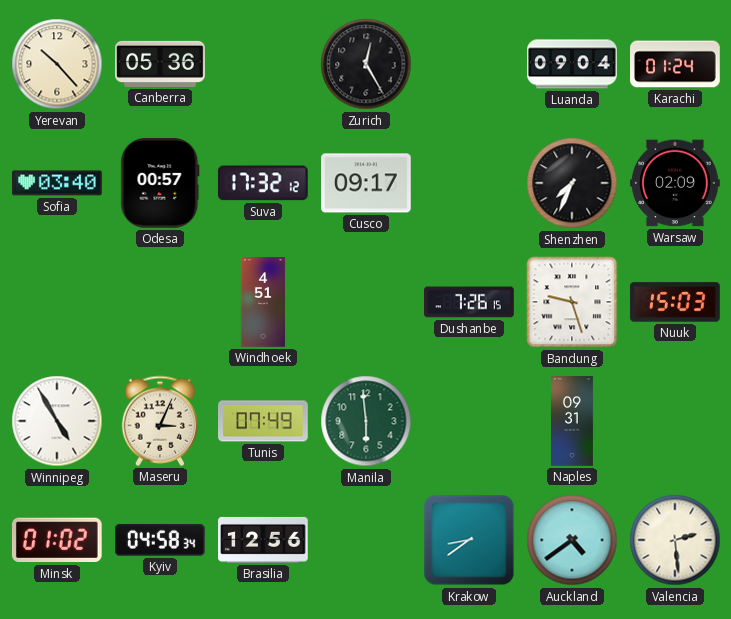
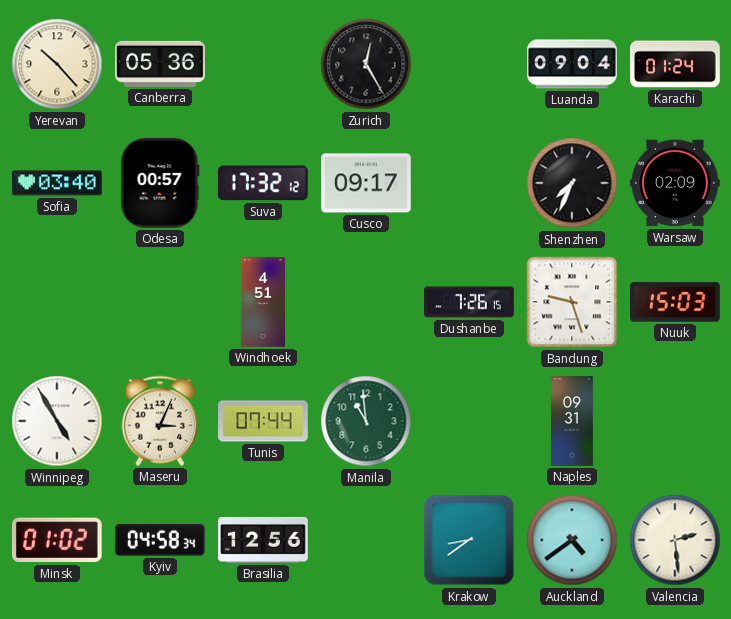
Tunis: 07:49 -> 07:44
Manila: 5:59 -> 10:59
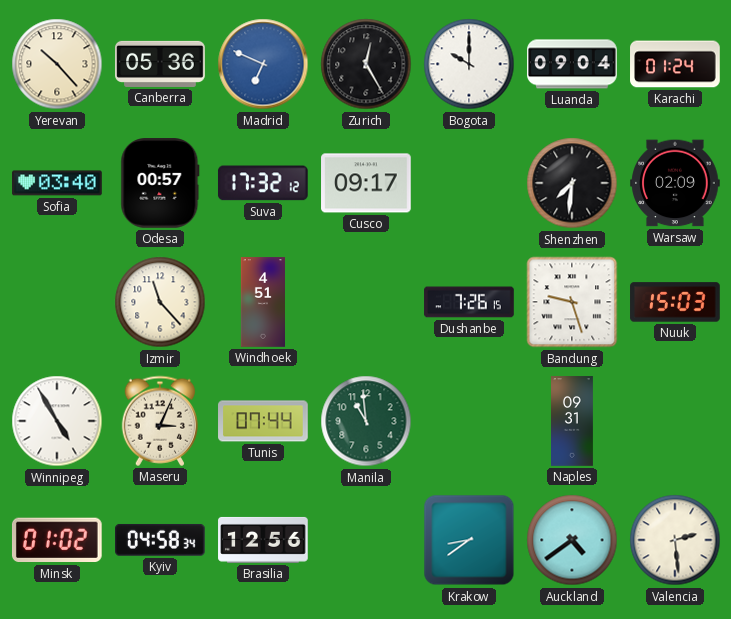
Madrid: none -> 6:49
Bogota: none -> 10:00
Shenzhen: 7:34 -> 7:31
Izmir: none -> 11:23
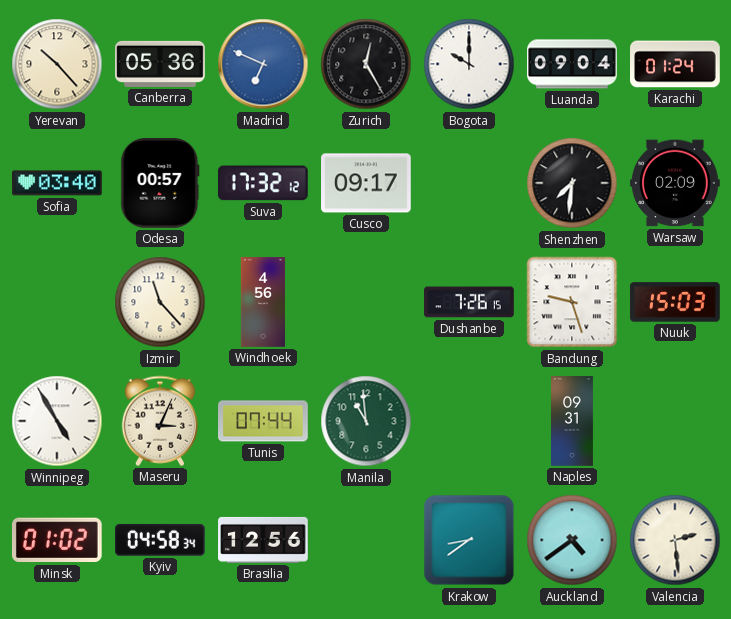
Windhoek: 4:51 -> 4:56
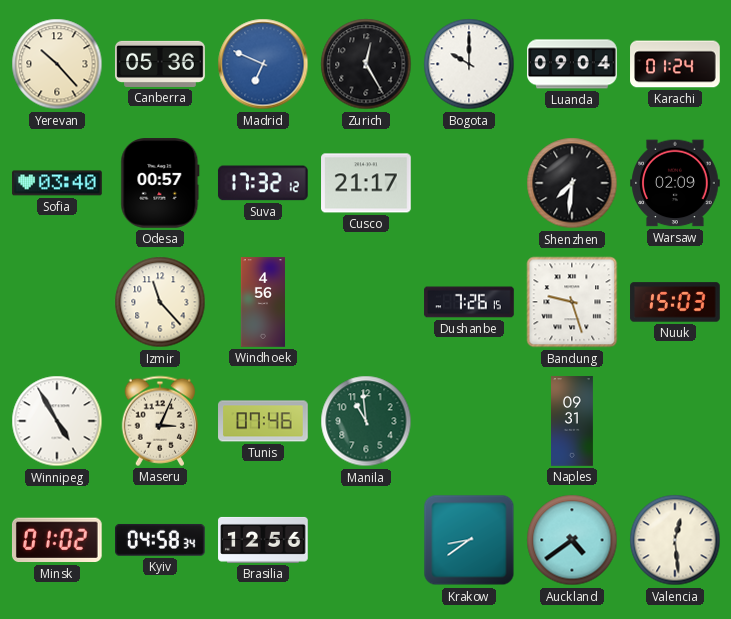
Cusco: 09:17 -> 21:17
Tunis: 07:44 -> 07:46
Valencia: 2:29 -> 12:29
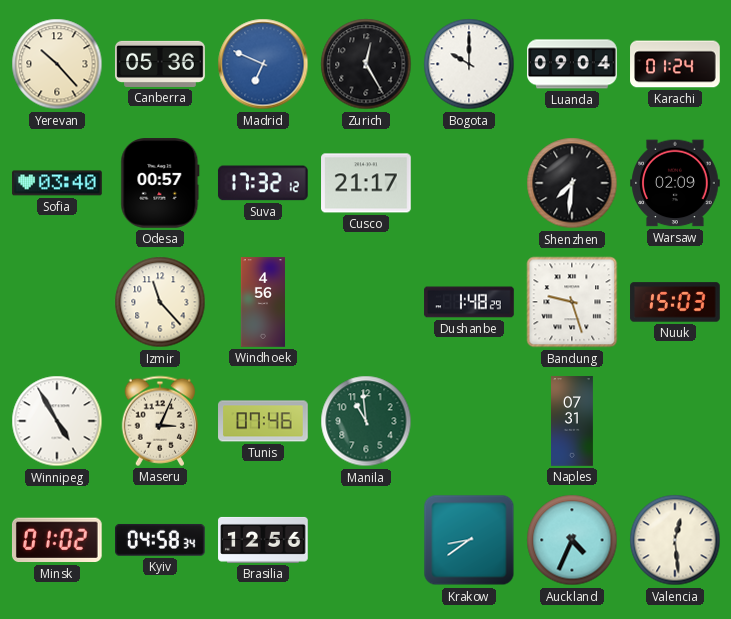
Dushanbe: 7:26 -> 1:48
Naples: 09:31 -> 07:31
Auckland: 4:39 -> 4:34
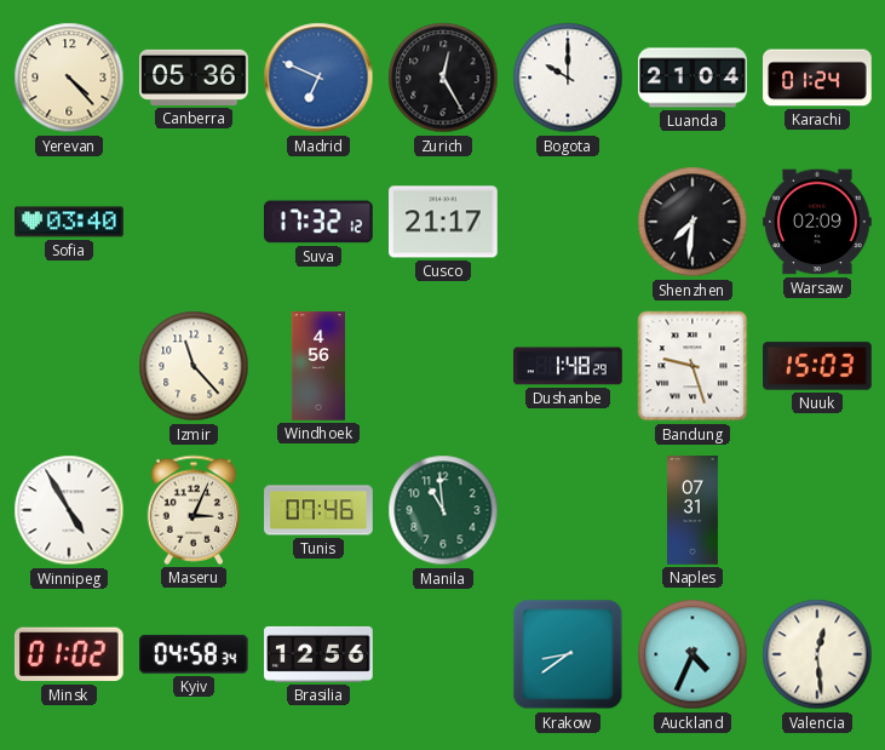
Yerevan: 10:23 -> 4:23
Luanda: 09:04 -> 21:04
Odesa: 00:57 -> none
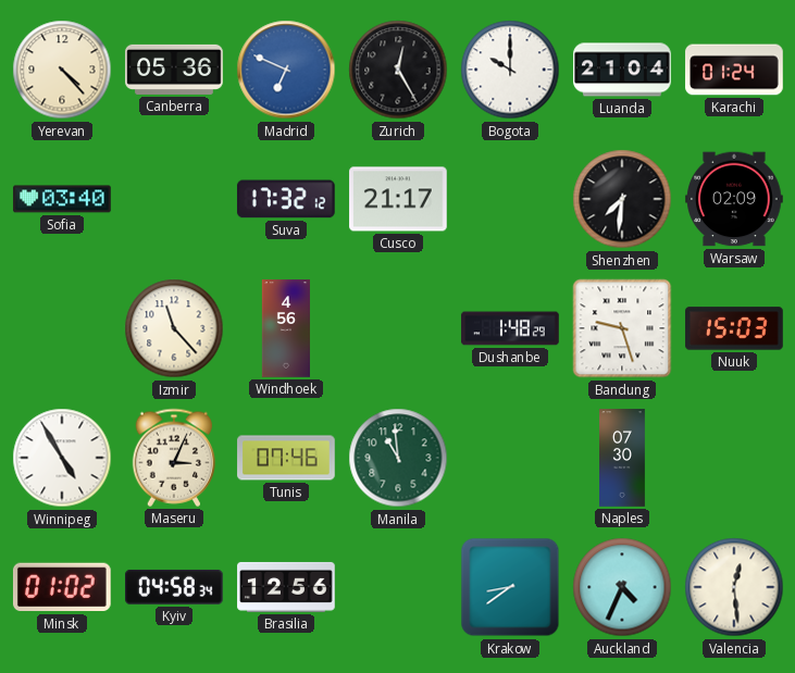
Naples: 07:31 -> 07:30
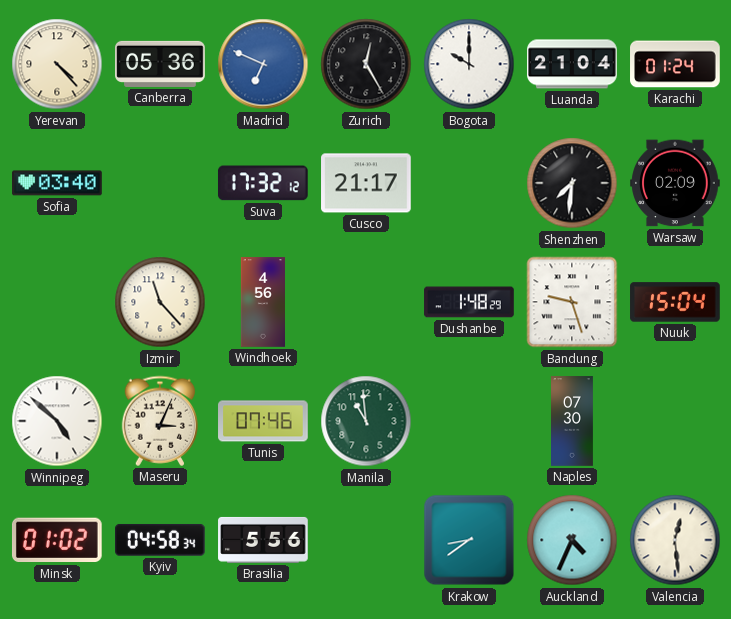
Nuuk: 15:03 -> 15:04
Winnipeg: 4:55 -> 4:52
Brasilia: 12:56 -> 5:56
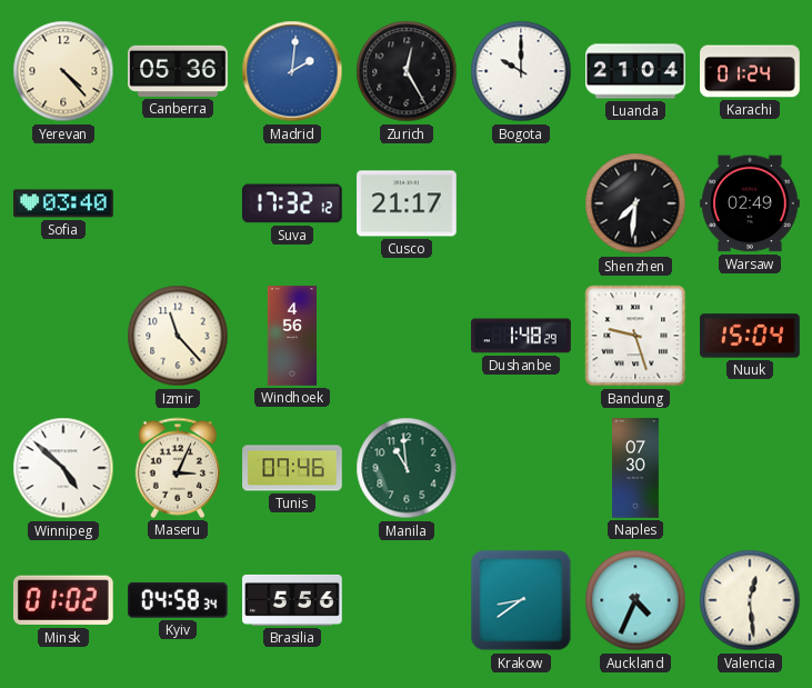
Madrid: 6:49 -> 2:01
Warsaw: 02:09 -> 02:49
